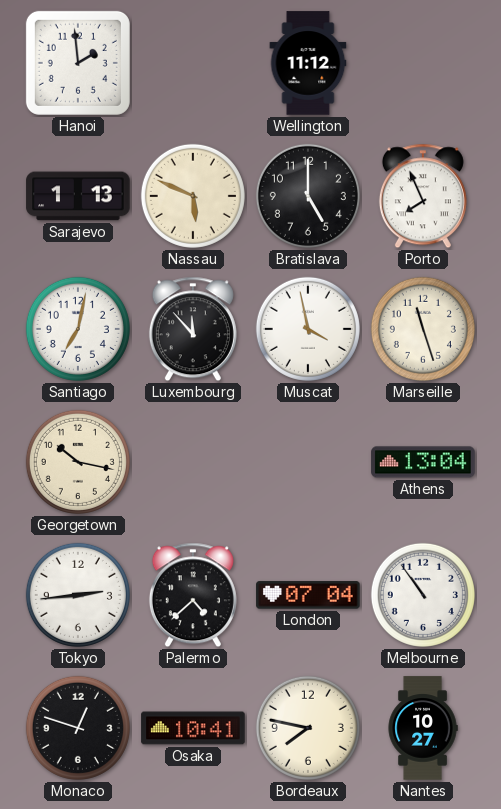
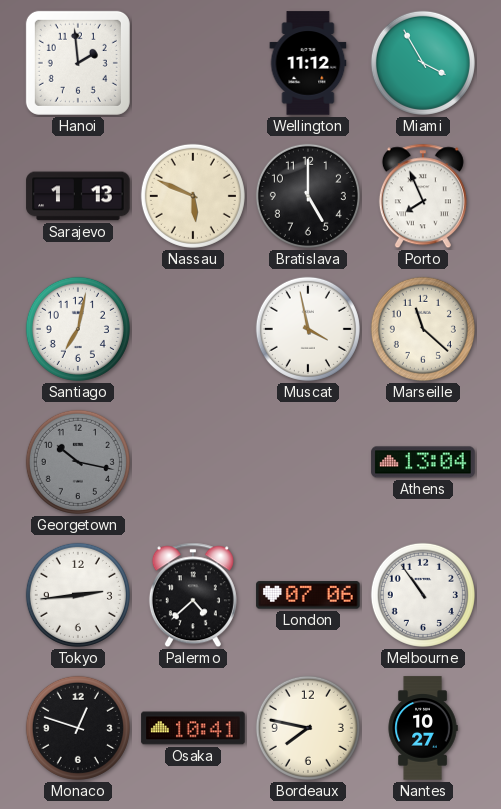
Miami: none -> 3:55
Luxembourg: 11:53 -> none
Marseille: 11:27 -> 11:22
Georgetown dial: cream -> grey
London: 07:04 -> 07:06
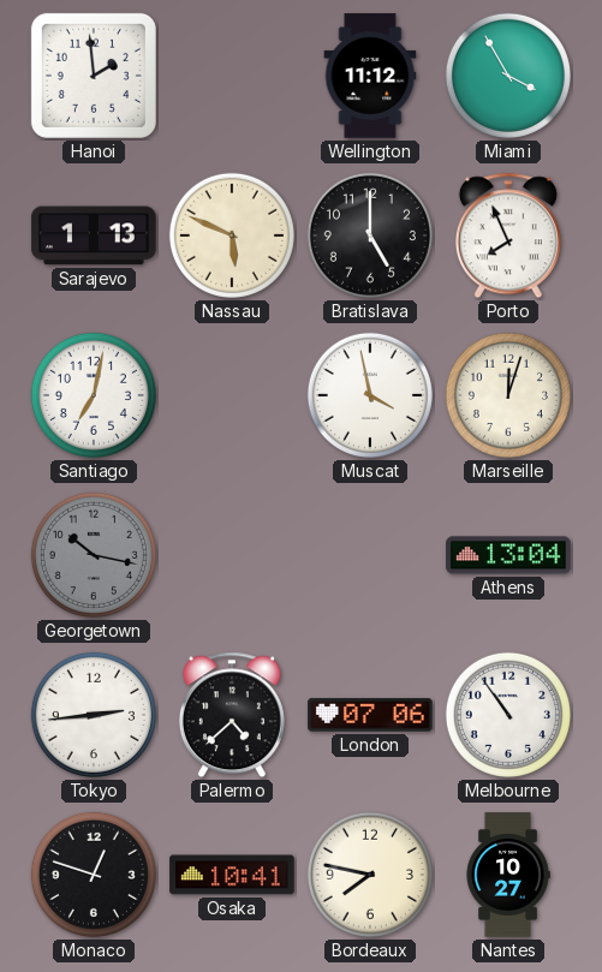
Marseille: 11:22 -> 12:03
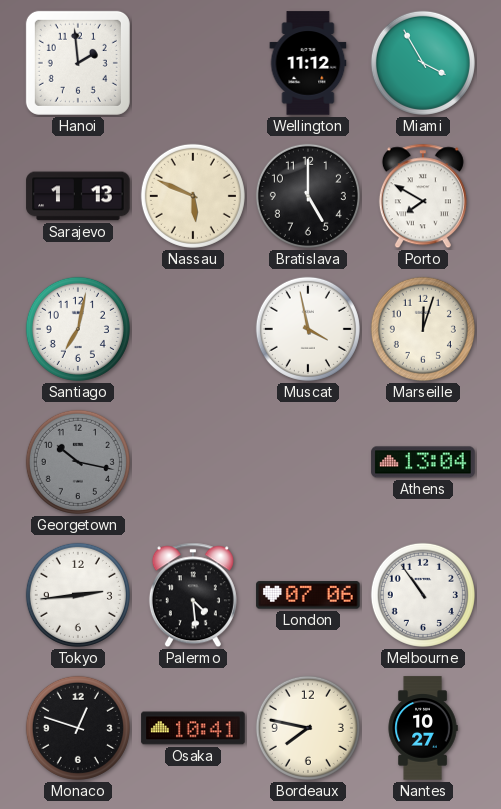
Porto: 7:56 -> 7:50
Palermo: 4:38 -> 4:29
